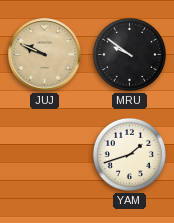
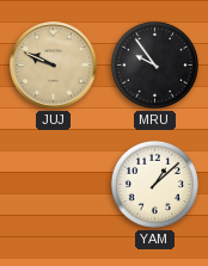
MRU: 9:51 -> 9:54
YAM: 1:42 -> 1:08
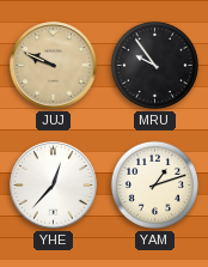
YHE: none -> 12:37
YAM: 1:08 -> 1:12
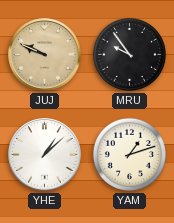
YHE: 12:37 -> 1:08
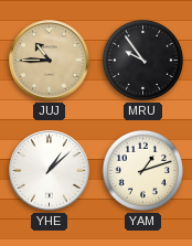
JUJ: 9:49 -> 10:45
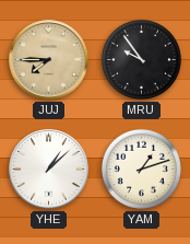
JUJ: 10:45 -> 7:45
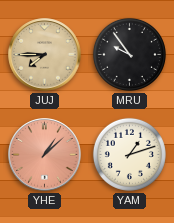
YHE dial: white -> salmon
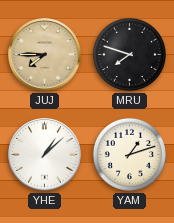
MRU: 9:54 -> 7:48
YHE dial: salmon -> white
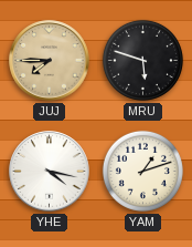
MRU: 7:48 -> 5:48
YHE: 1:08 -> 4:17
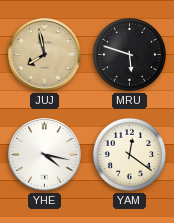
JUJ: 7:45 -> 7:58
YAM: 1:12 -> 12:21
